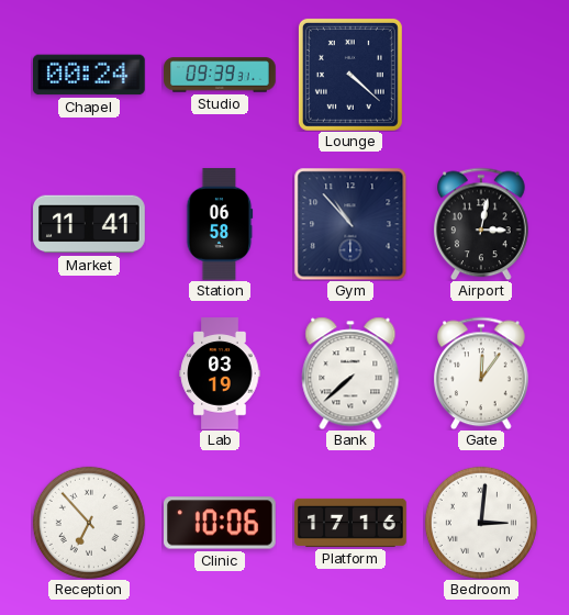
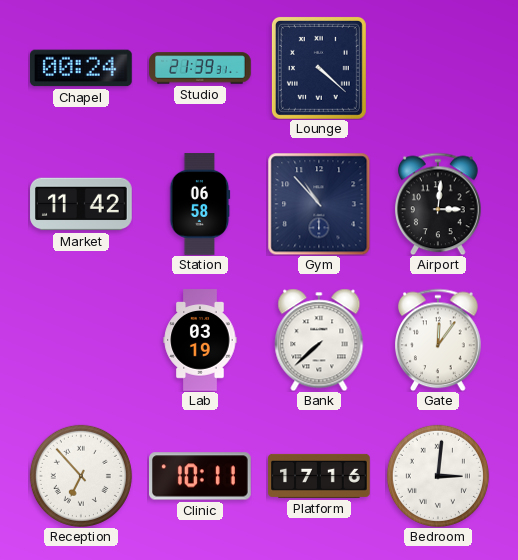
Studio: 09:39 -> 21:39
Market: 11:41 -> 11:42
Airport: 3:02 -> 3:01
Clinic: 10:06 -> 10:11
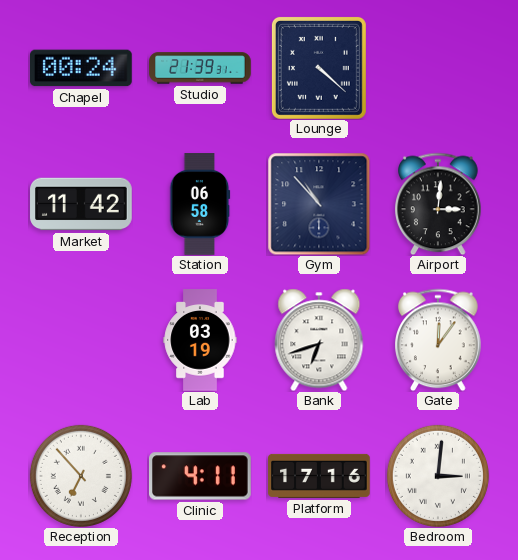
Bank: 7:38 -> 6:42
Clinic: 10:11 -> 4:11
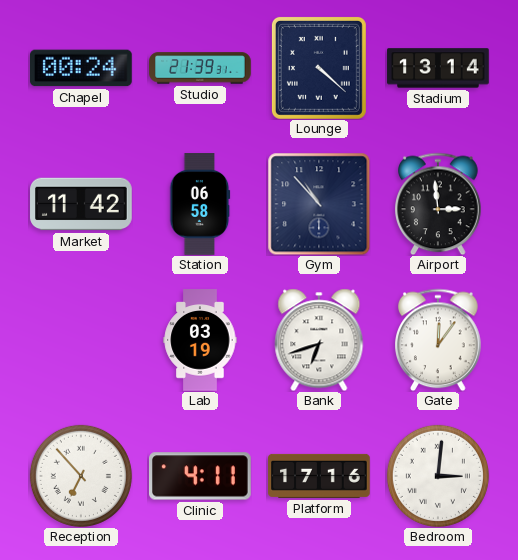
Stadium: none -> 13:14
Airport: 3:01 -> 2:59
